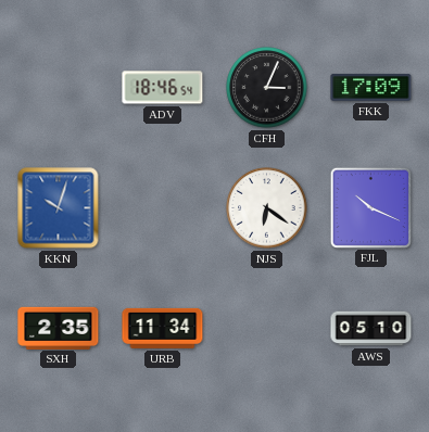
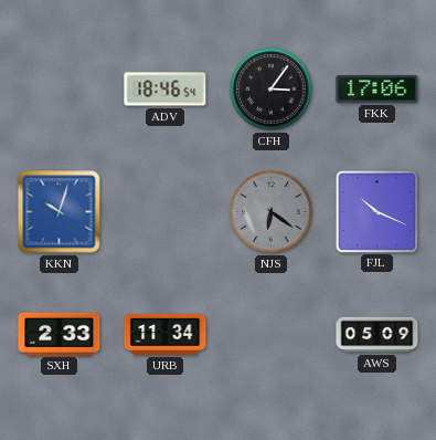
CFH: 3:04 -> 3:06
FKK: 17:09 -> 17:06
NJS dial: white -> grey
SXH: 2:35 -> 2:33
AWS: 05:10 -> 05:09
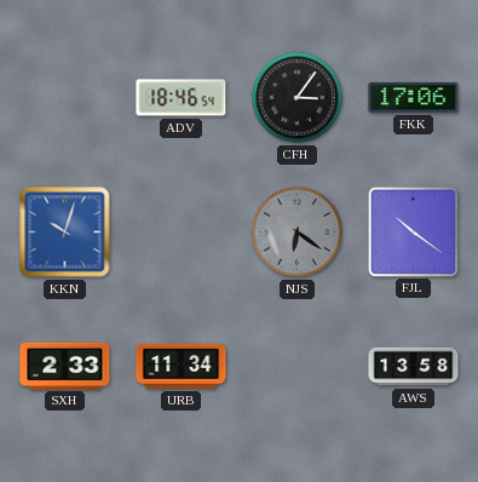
FJL: 10:19 -> 10:21
AWS: 05:09 -> 13:58
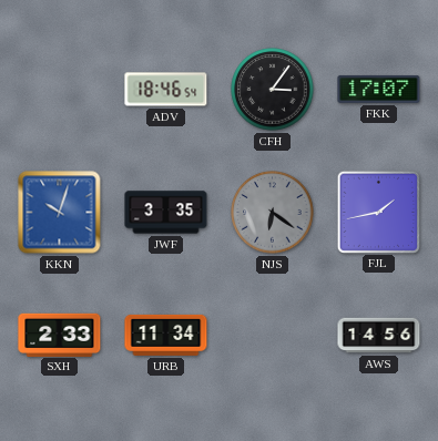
FKK: 17:06 -> 17:07
JWF: none -> 3:35
FJL: 10:21 -> 1:43
AWS: 13:58 -> 14:56
